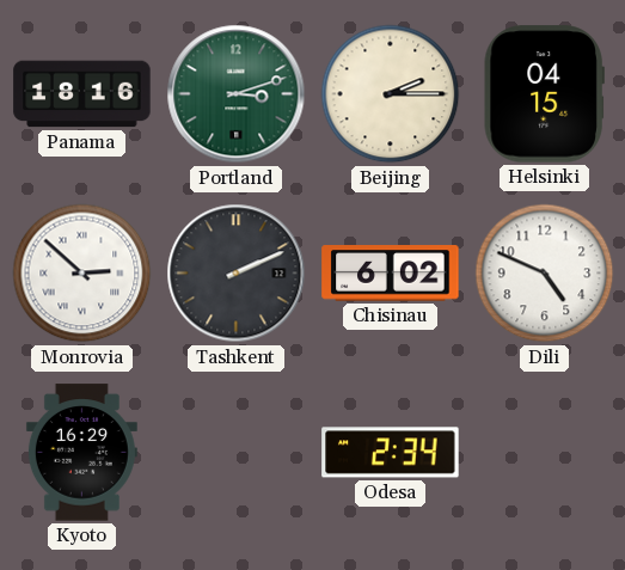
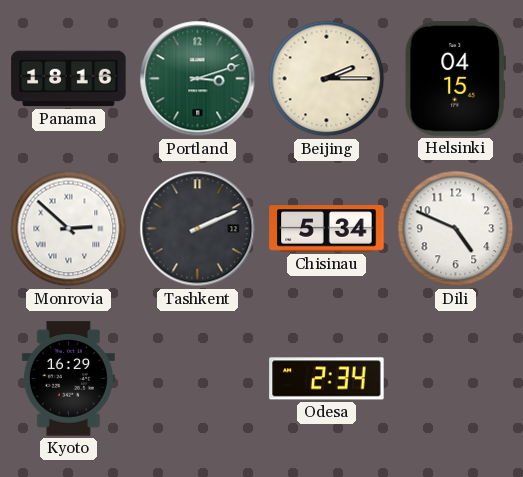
Chisinau: 6:02 -> 5:34
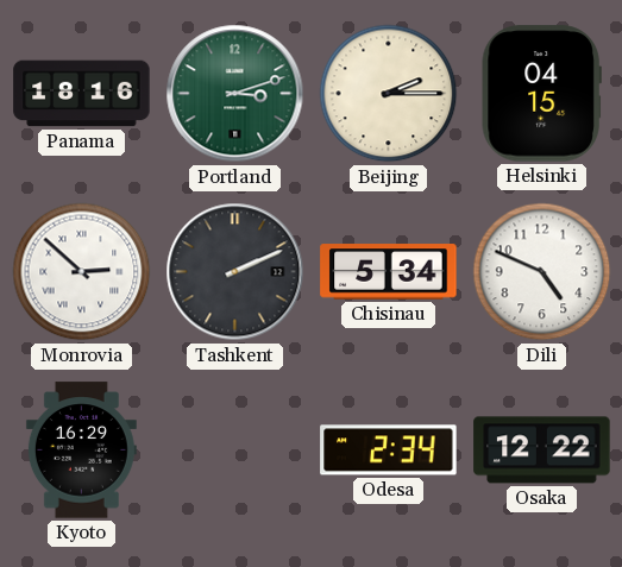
Osaka: none -> 12:22
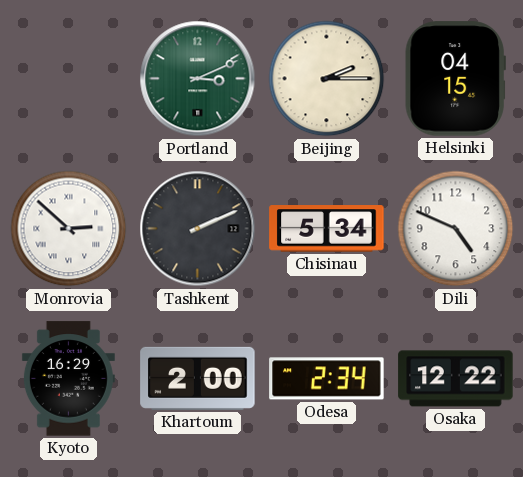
Panama: 18:16 -> none
Portland: 3:12 -> 3:11
Khartoum: none -> 2:00
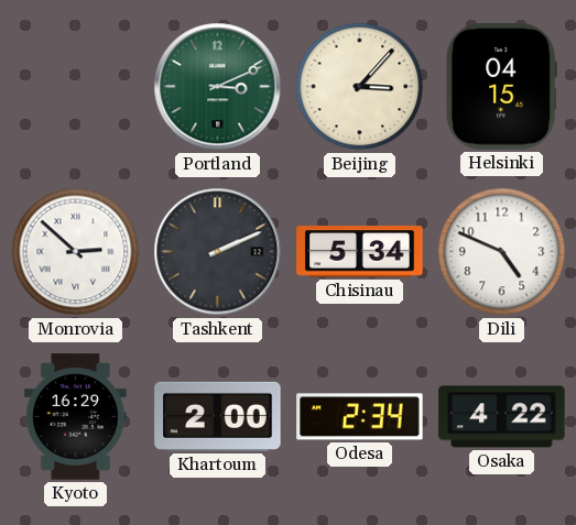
Beijing: 2:15 -> 3:07
Osaka: 12:22 -> 4:22
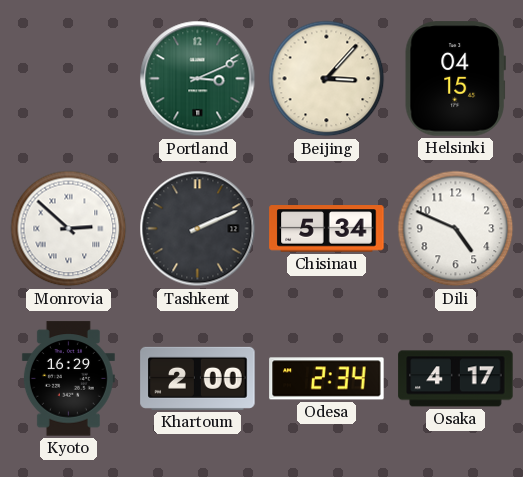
Osaka: 4:22 -> 4:17
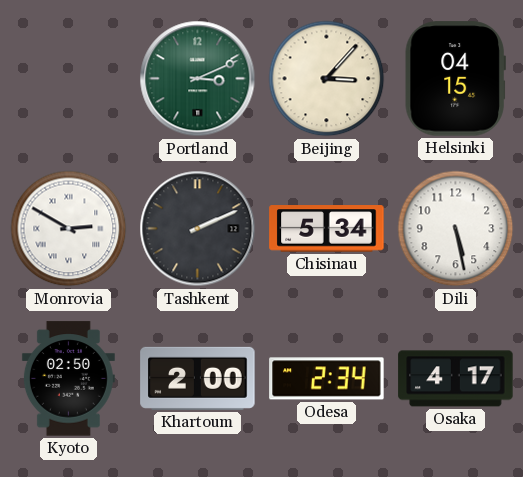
Monrovia: 2:52 -> 2:50
Dili: 4:49 -> 5:28
Kyoto: 16:29 -> 02:50
